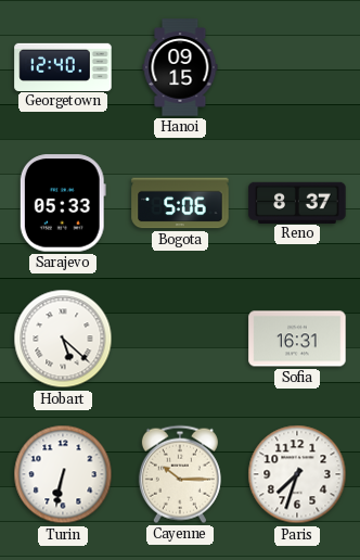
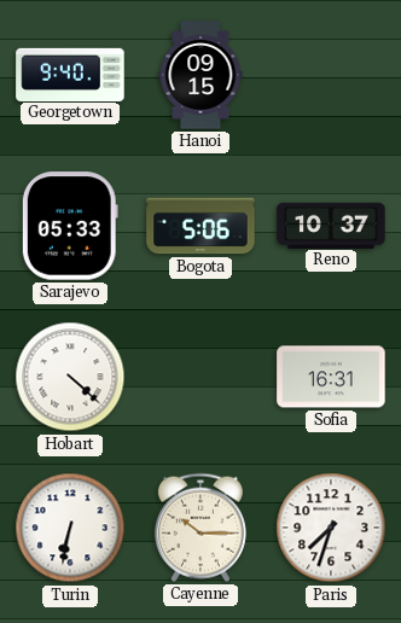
Georgetown: 12:40 -> 9:40
Reno: 8:37 -> 10:37
Hobart: 5:22 -> 4:22
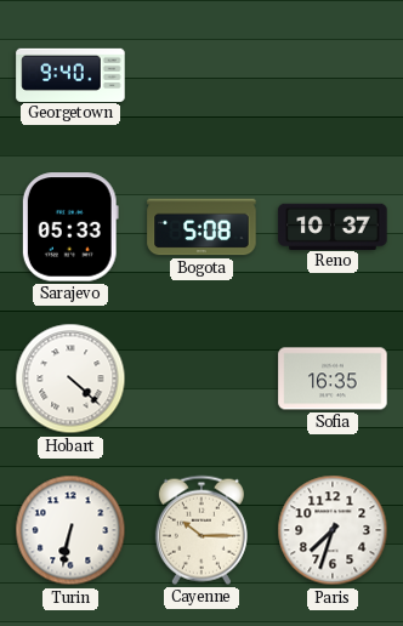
Hanoi: 09:15 -> none
Bogota: 5:06 -> 5:08
Sofia: 16:31 -> 16:35
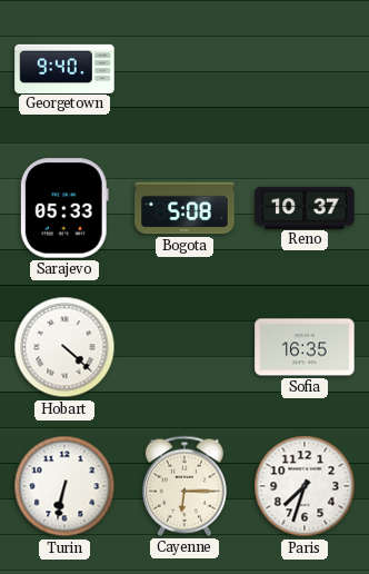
Cayenne: 10:15 -> 6:15
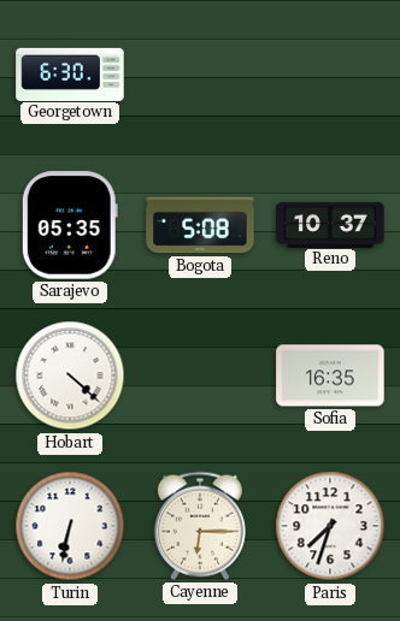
Georgetown: 9:40 -> 6:30
Sarajevo: 05:33 -> 05:35
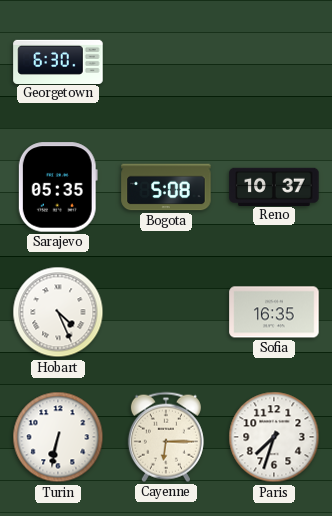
Hobart: 4:22 -> 4:26
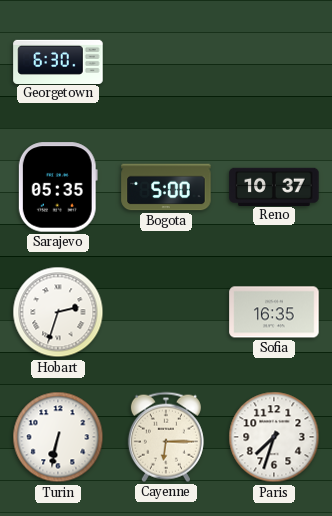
Bogota: 5:08 -> 5:00
Hobart: 4:26 -> 2:33
